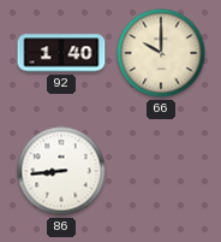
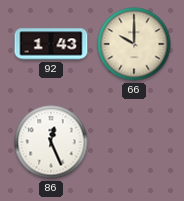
92: 1:40 -> 1:43
86: 8:44 -> 12:26
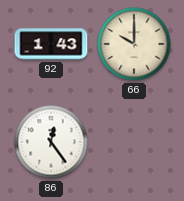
86: 12:26 -> 12:24
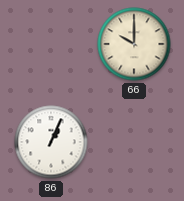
92: 1:43 -> none
86: 12:24 -> 1:04
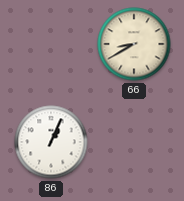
66: 10:00 -> 8:40
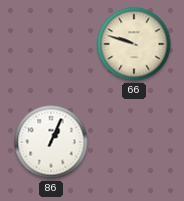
66: 8:40 -> 9:48
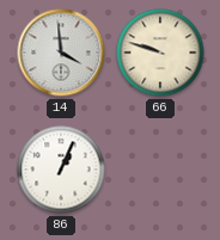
14: none -> 3:59
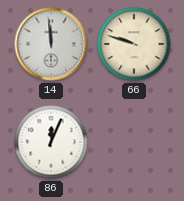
14: 3:59 -> 11:59
86: 1:04 -> 12:04
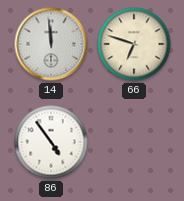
66: 9:48 -> 6:48
86: 12:04 -> 4:54
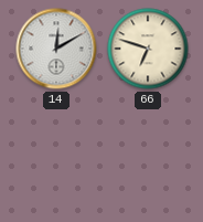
14: 11:59 -> 12:10
86: 4:54 -> none
